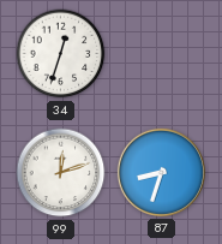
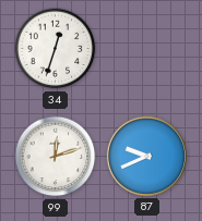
87: 8:33 -> 9:41
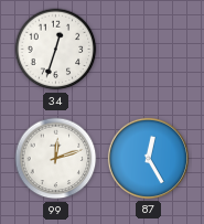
87: 9:41 -> 12:25
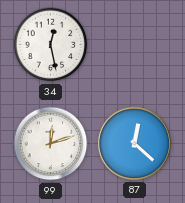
34: 12:33 -> 12:28
87: 12:25 -> 12:22
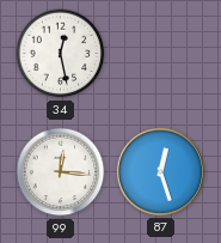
99: 12:12 -> 12:16
87: 12:22 -> 12:27
